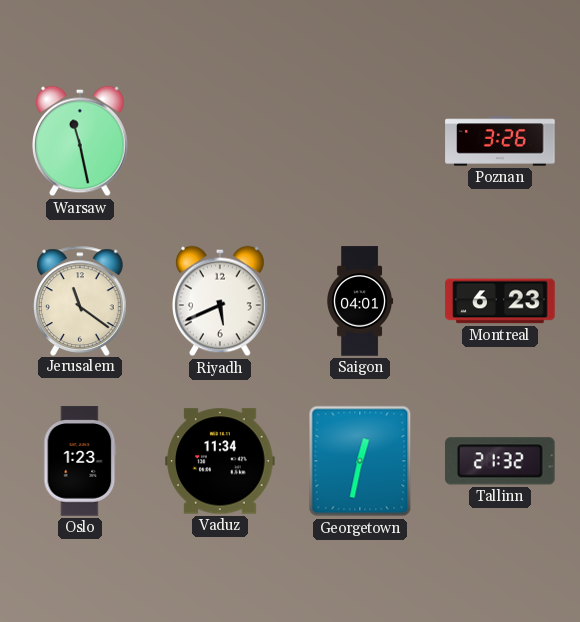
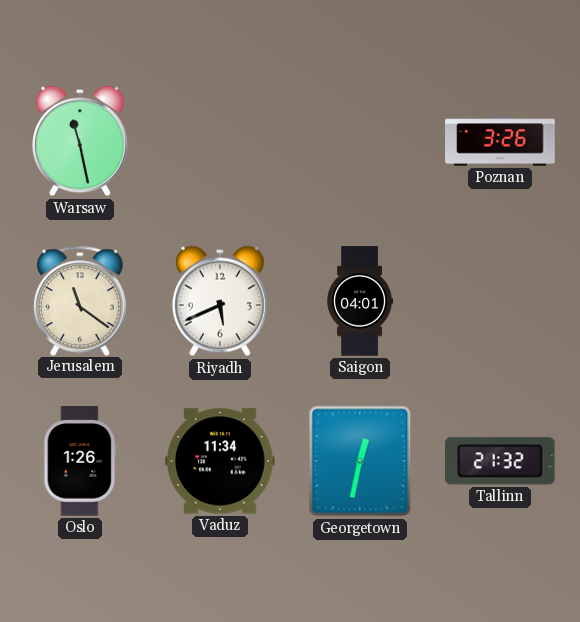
Montreal: 6:23 -> none
Oslo: 1:23 -> 1:26
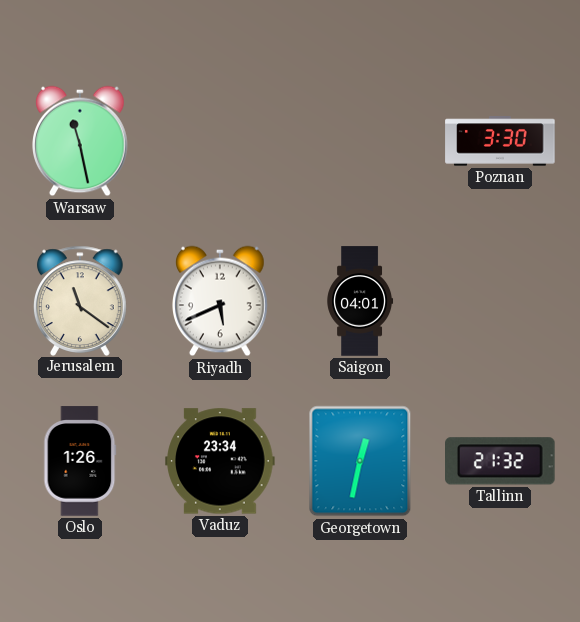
Poznan: 3:26 -> 3:30
Vaduz: 11:34 -> 23:34
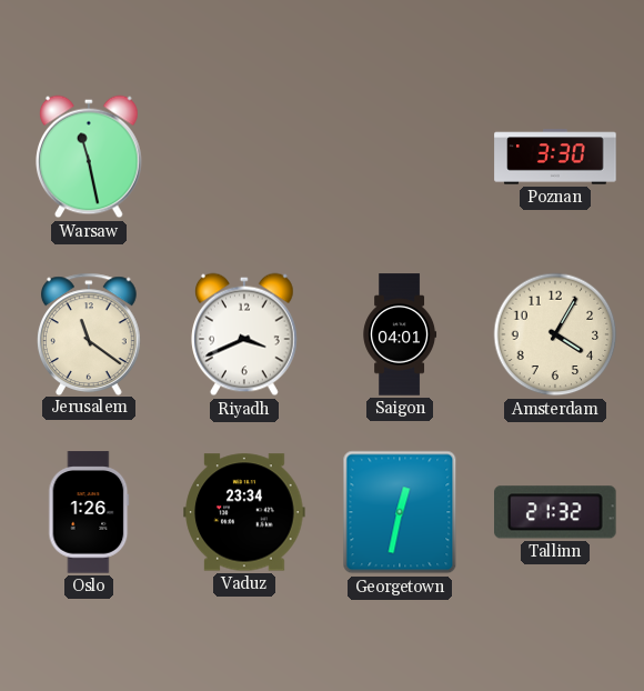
Riyadh: 5:41 -> 3:41
Amsterdam: none -> 4:05
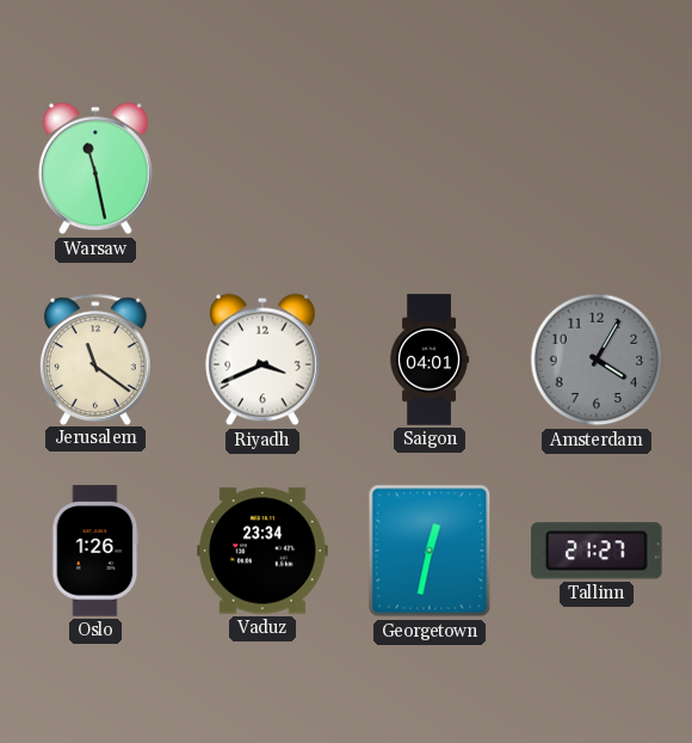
Poznan: 3:30 -> none
Amsterdam dial: cream -> grey
Tallinn: 21:32 -> 21:27
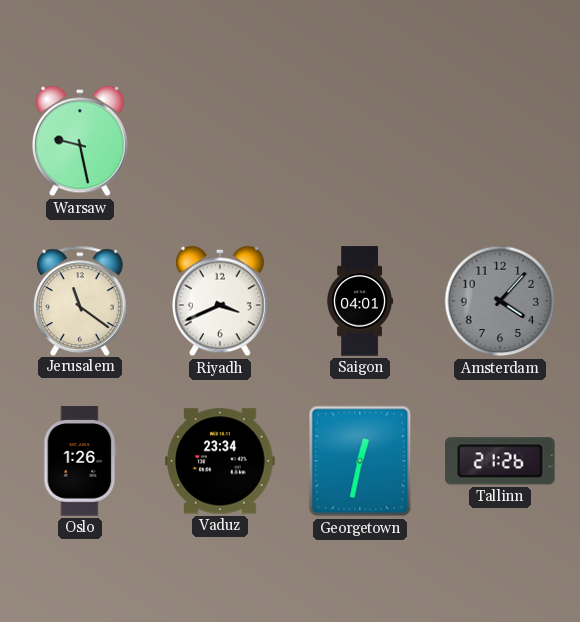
Warsaw: 11:28 -> 9:28
Amsterdam: 4:05 -> 4:07
Tallinn: 21:27 -> 21:26
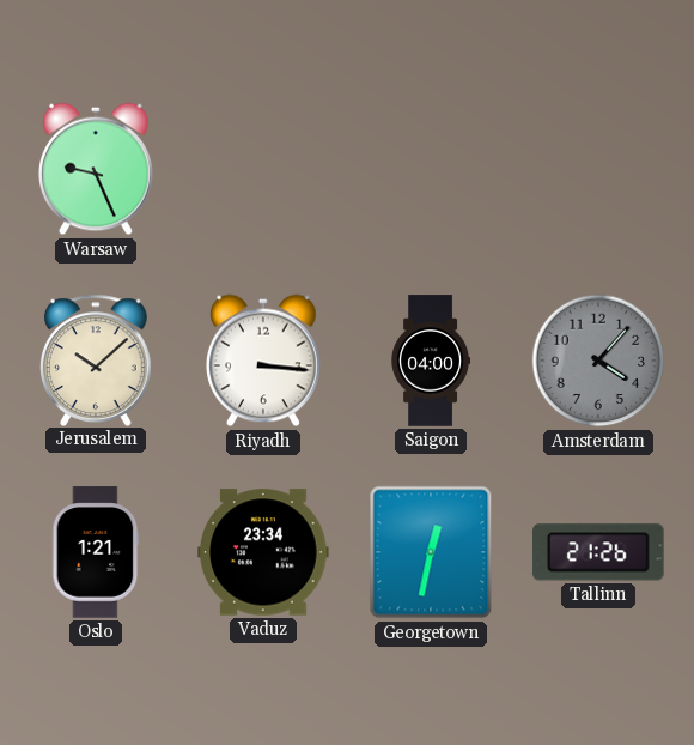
Warsaw: 9:28 -> 9:26
Jerusalem: 11:21 -> 10:08
Riyadh: 3:41 -> 3:16
Saigon: 04:01 -> 04:00
Oslo: 1:26 -> 1:21
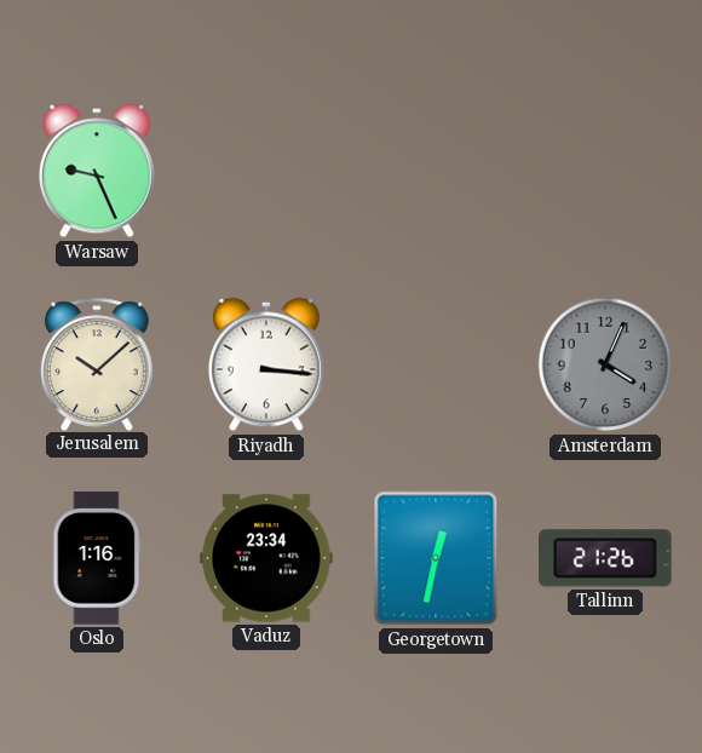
Saigon: 04:00 -> none
Amsterdam: 4:07 -> 4:04
Oslo: 1:21 -> 1:16
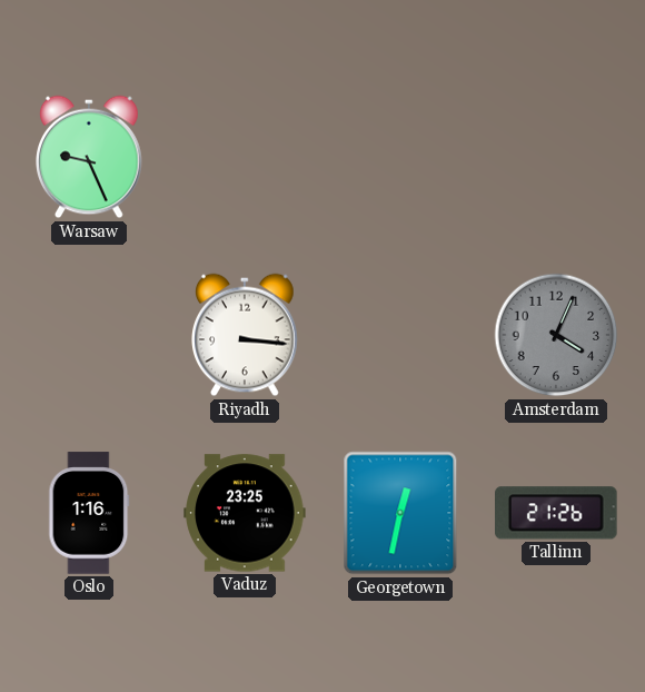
Jerusalem: 10:08 -> none
Vaduz: 23:34 -> 23:25
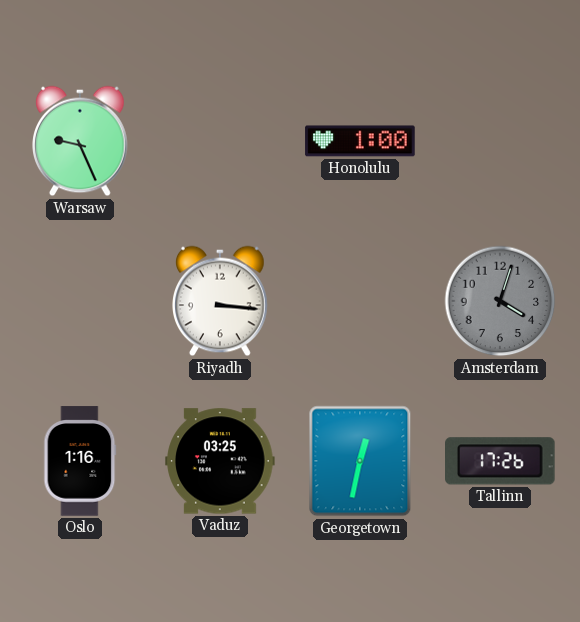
Honolulu: none -> 1:00
Amsterdam: 4:04 -> 4:03
Vaduz: 23:25 -> 03:25
Tallinn: 21:26 -> 17:26
